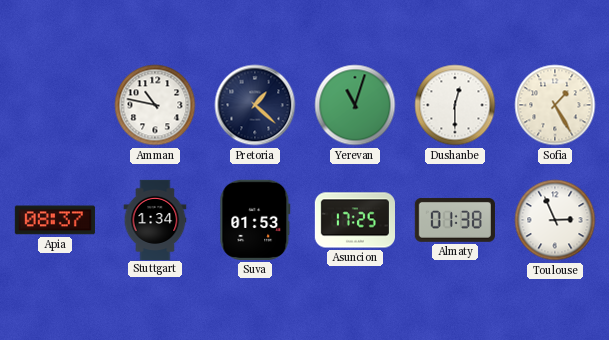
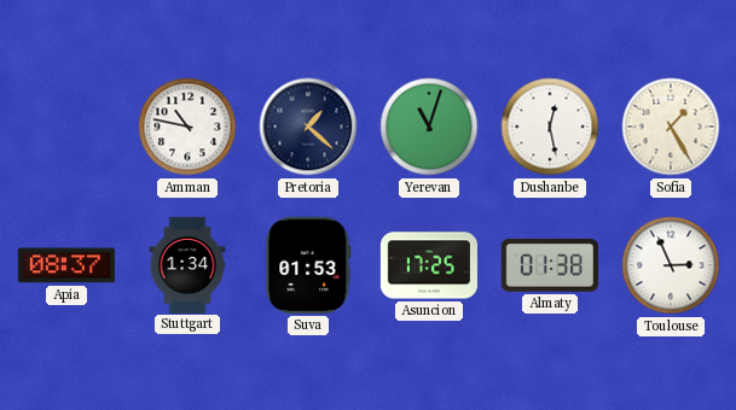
Dushanbe: 12:30 -> 12:28
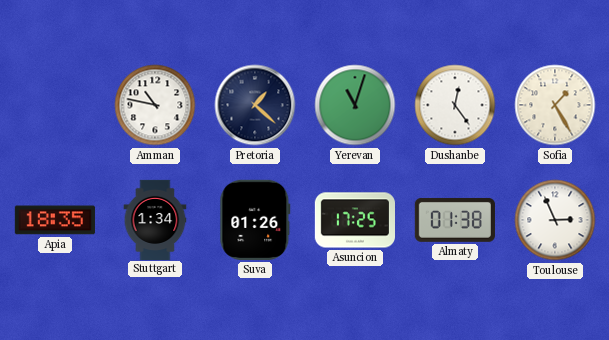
Dushanbe: 12:28 -> 12:24
Apia: 08:37 -> 18:35
Suva: 01:53 -> 01:26
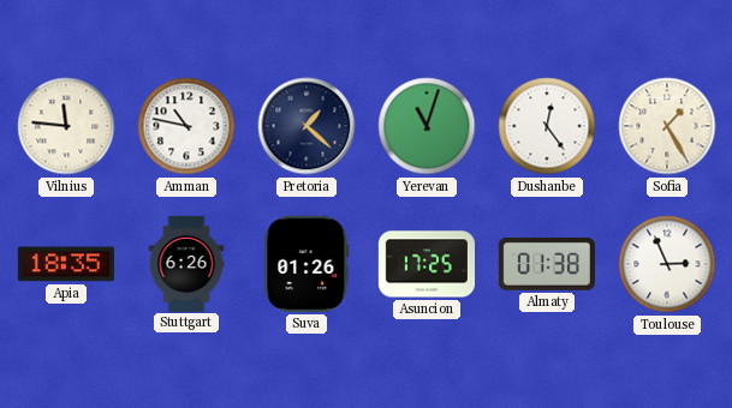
Vilnius: none -> 11:46
Stuttgart: 1:34 -> 6:26
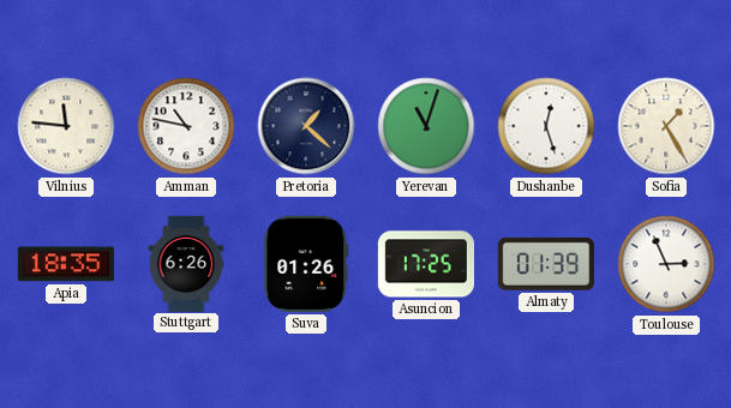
Dushanbe: 12:24 -> 12:27
Almaty: 01:38 -> 01:39
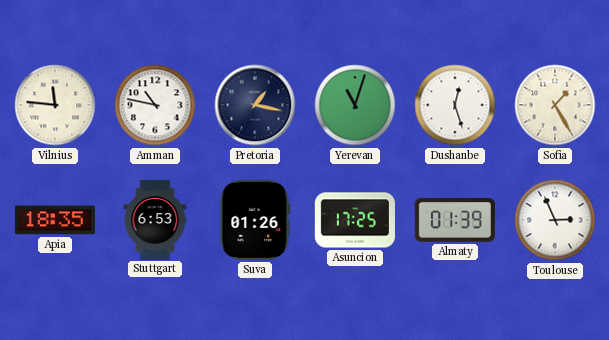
Pretoria: 1:22 -> 1:17
Stuttgart: 6:26 -> 6:53
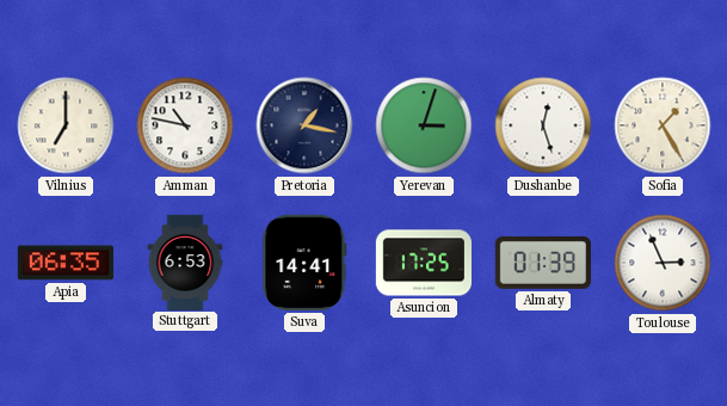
Vilnius: 11:46 -> 7:00
Yerevan: 11:03 -> 3:03
Apia: 18:35 -> 06:35
Suva: 01:26 -> 14:41
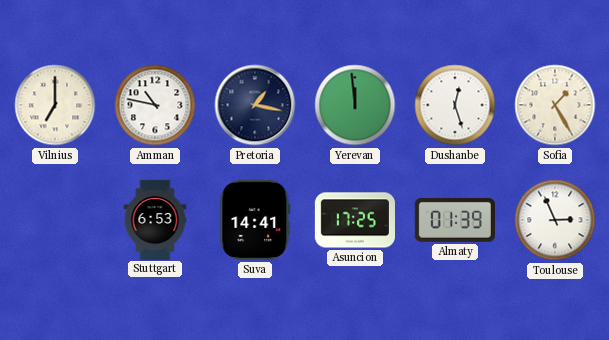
Yerevan: 3:03 -> 11:59
Apia: 06:35 -> none
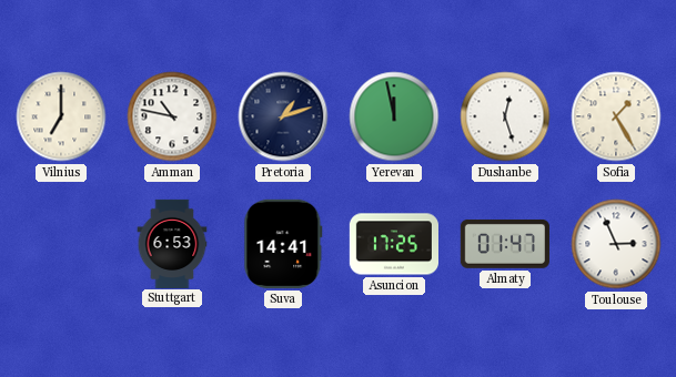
Pretoria: 1:17 -> 1:12
Yerevan: 11:59 -> 11:58
Almaty: 01:39 -> 01:47
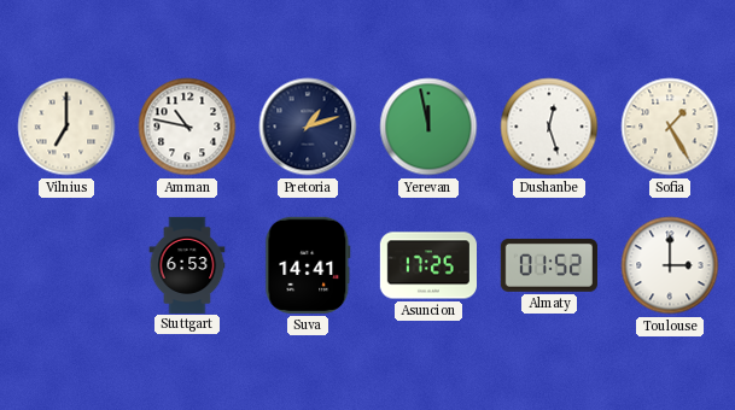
Almaty: 01:47 -> 01:52
Toulouse: 2:56 -> 3:00
